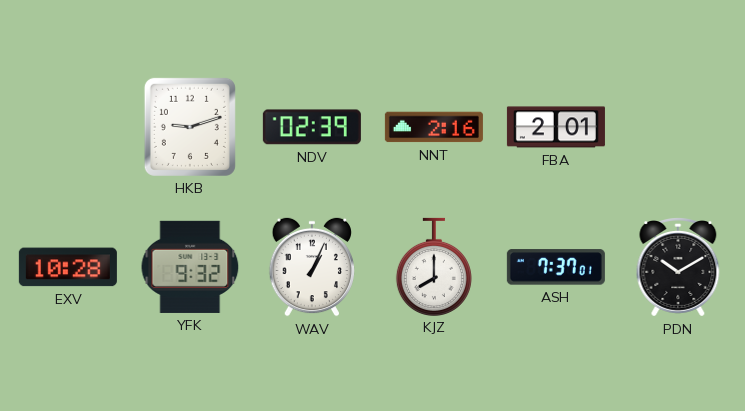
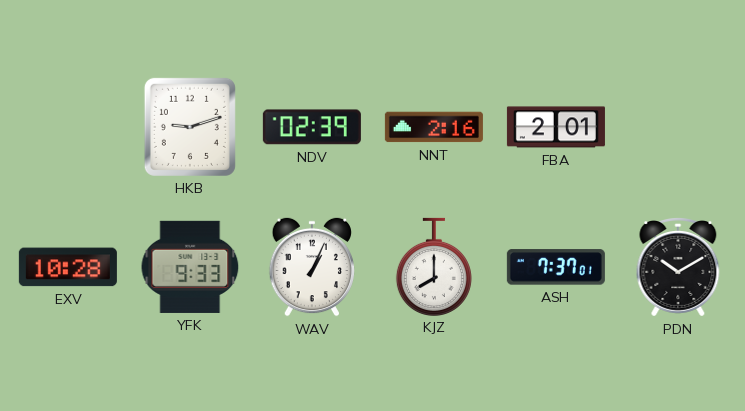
YFK: 9:32 -> 9:33
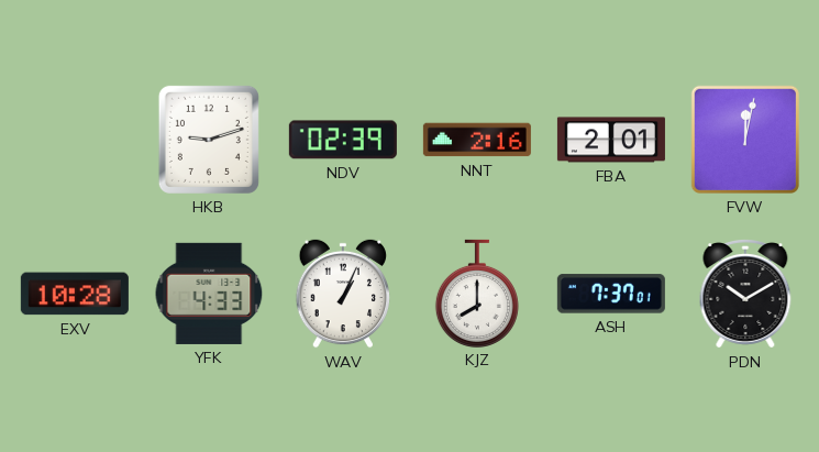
FVW: none -> 12:02
YFK: 9:33 -> 4:33
